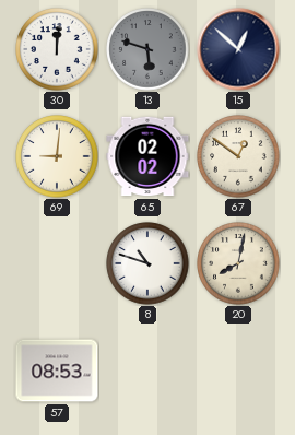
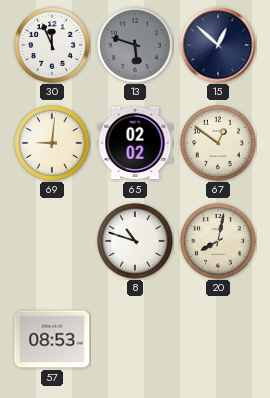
30: 12:01 -> 11:56
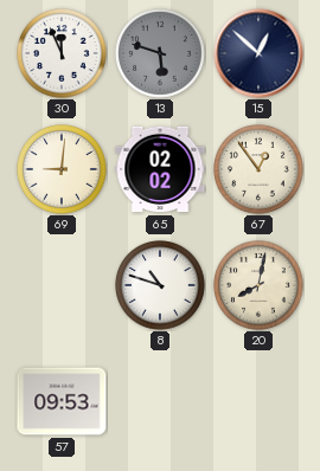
67: 12:51 -> 12:54
57: 08:53 -> 09:53
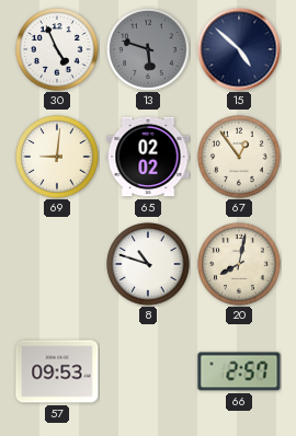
30: 11:56 -> 4:56
15: 12:52 -> 4:52
66: none -> 2:57
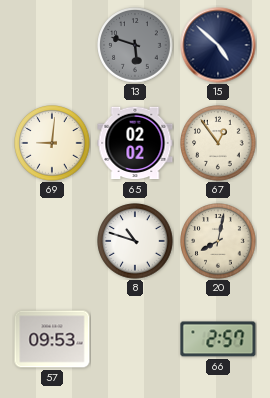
30: 4:56 -> none
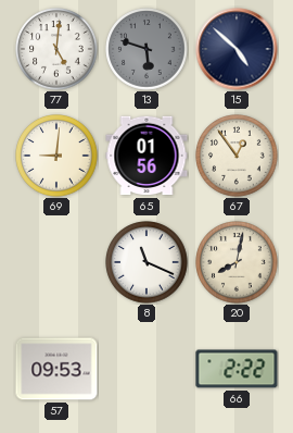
77: none -> 5:01
65: 02:02 -> 01:56
8: 10:48 -> 11:19
66: 2:57 -> 2:22
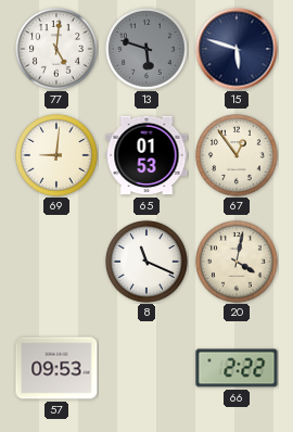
15: 4:52 -> 5:48
65: 01:56 -> 01:53
20: 8:02 -> 4:02
